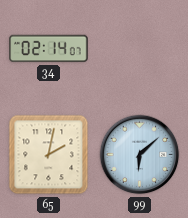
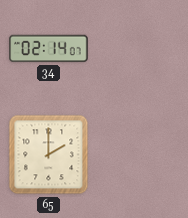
65: 2:02 -> 2:00
99: 6:08 -> none
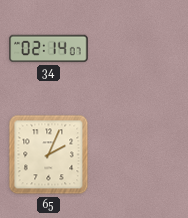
65: 2:00 -> 2:04
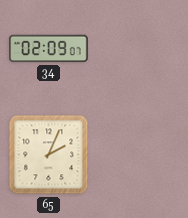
34: 02:14 -> 02:09
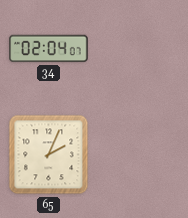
34: 02:09 -> 02:04
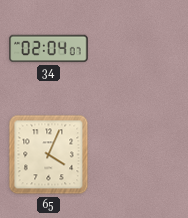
65: 2:04 -> 4:04
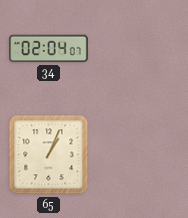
65: 4:04 -> 1:04
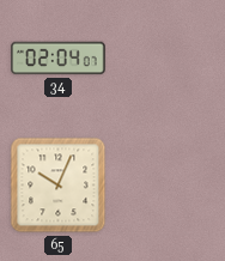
65: 1:04 -> 10:04
